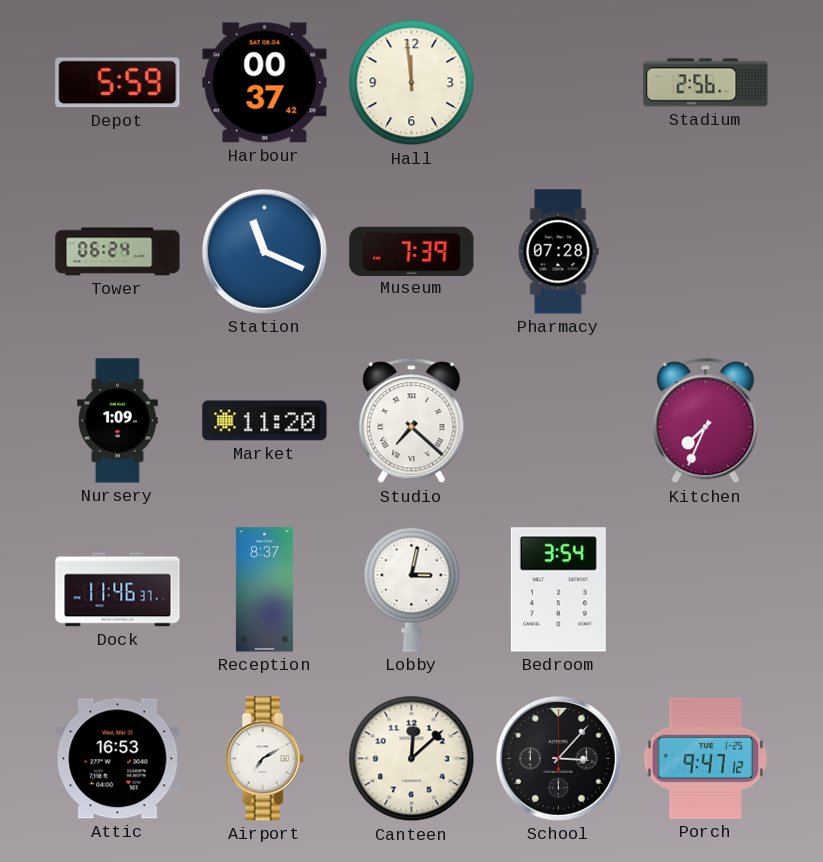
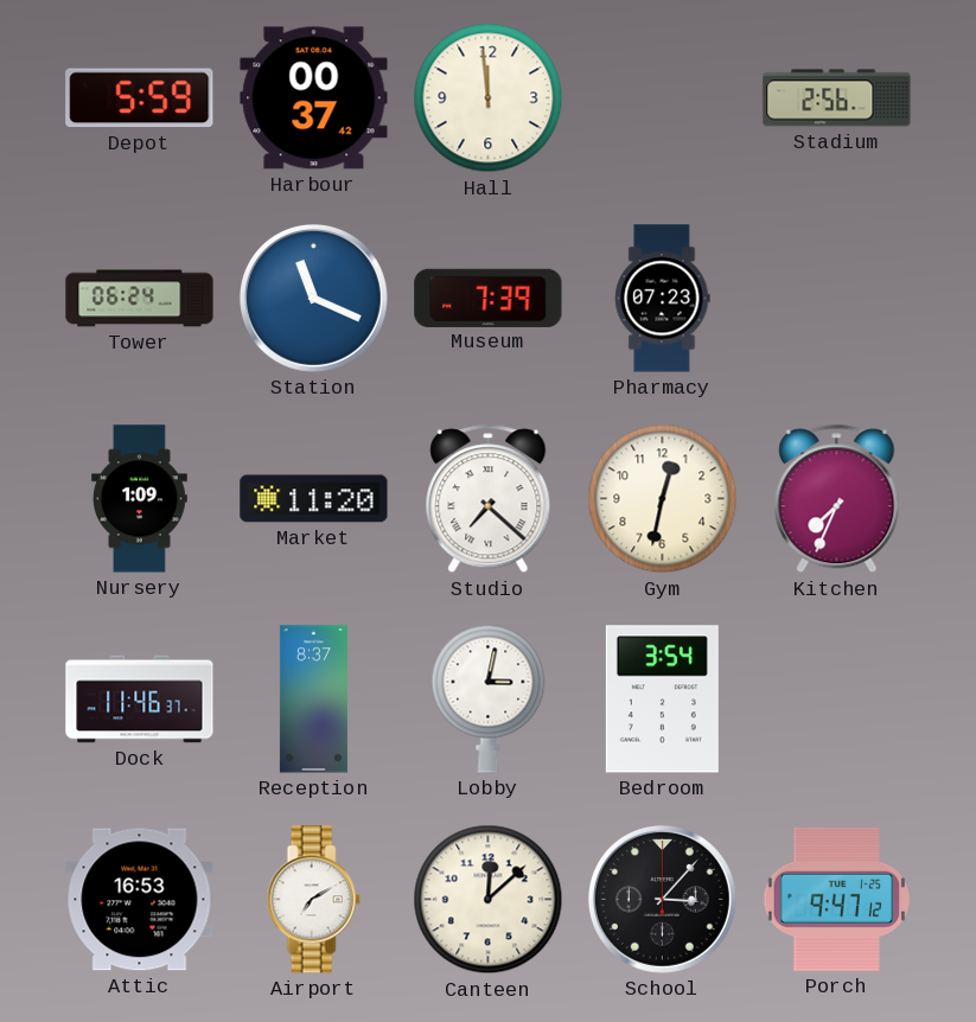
Pharmacy: 07:28 -> 07:23
Gym: none -> 12:32
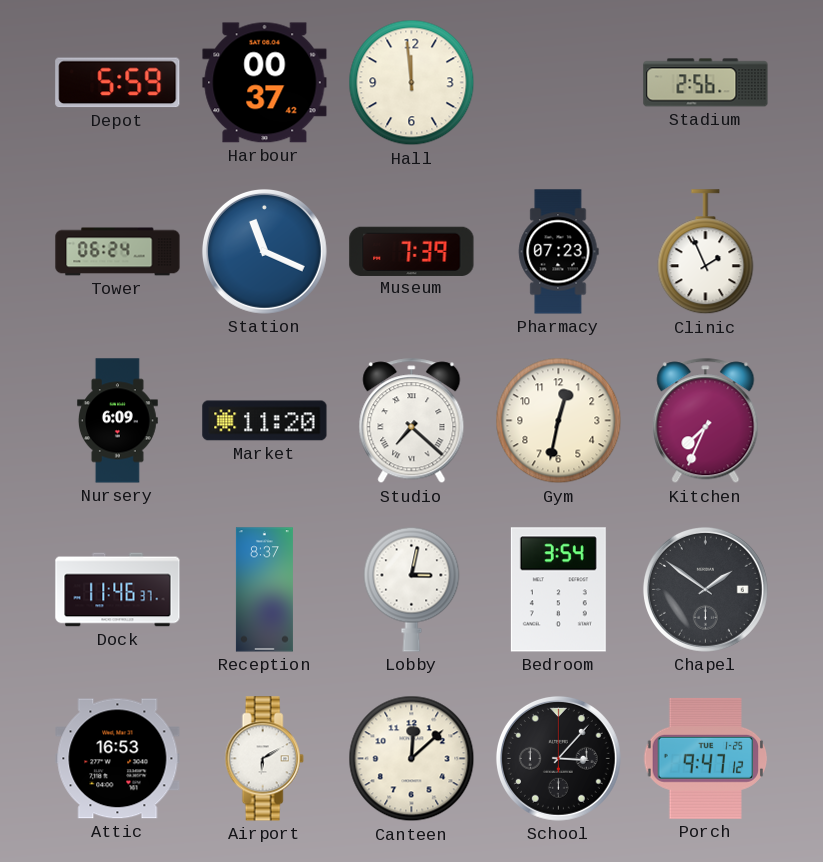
Clinic: none -> 1:56
Nursery: 1:09 -> 6:09
Chapel: none -> 1:51
Airport: 7:10 -> 6:10
